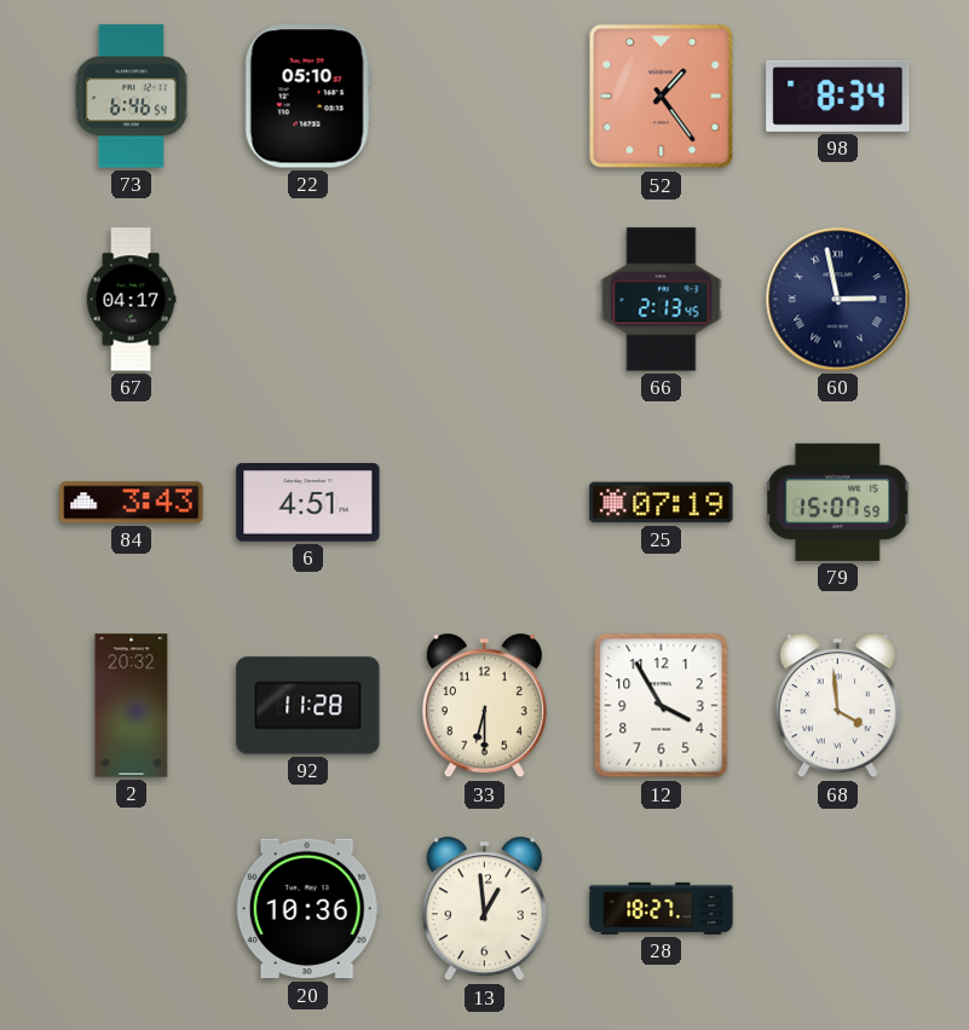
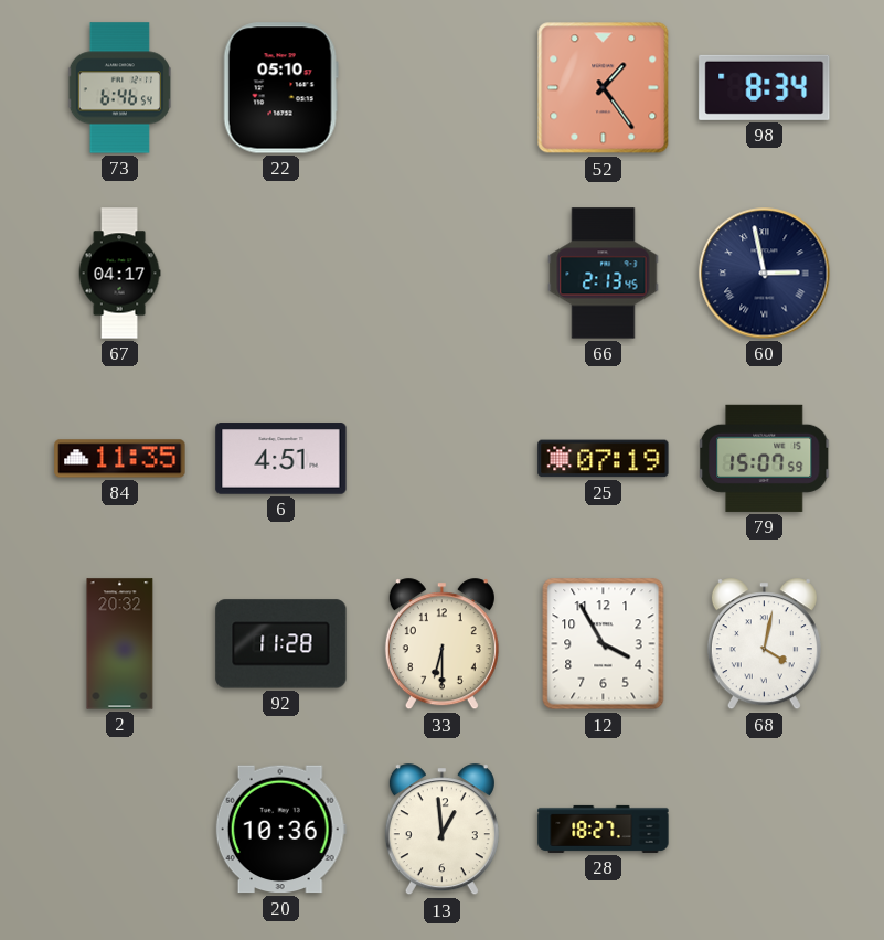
84: 3:43 -> 11:35
68: 3:59 -> 4:02
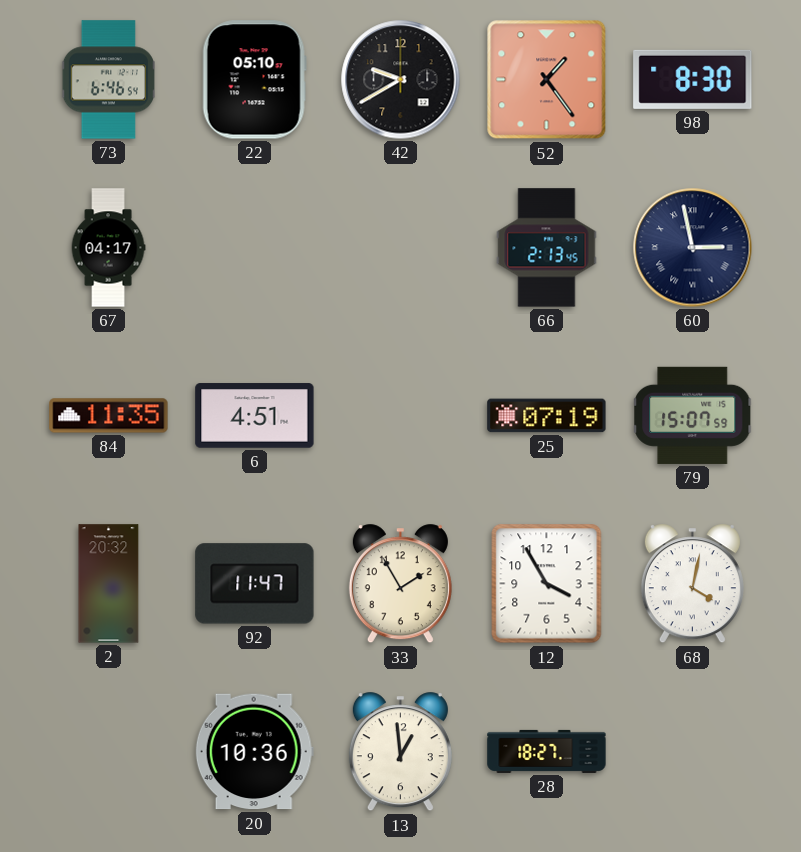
42: none -> 9:40
98: 8:34 -> 8:30
92: 11:28 -> 11:47
33: 6:30 -> 1:55
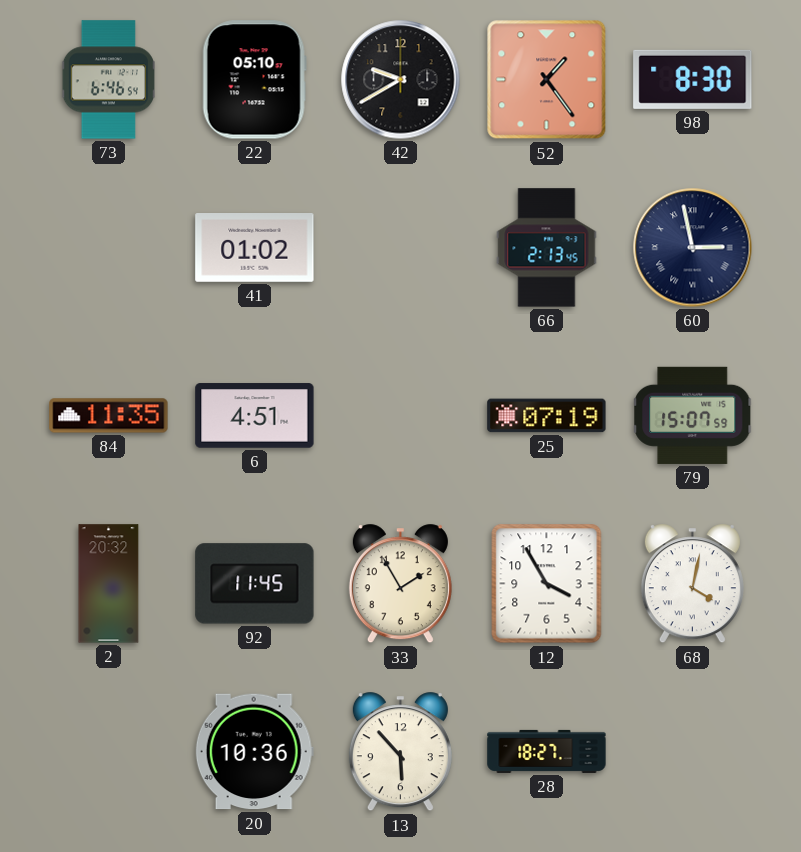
67: 04:17 -> none
41: none -> 01:02
92: 11:47 -> 11:45
13: 12:59 -> 5:53
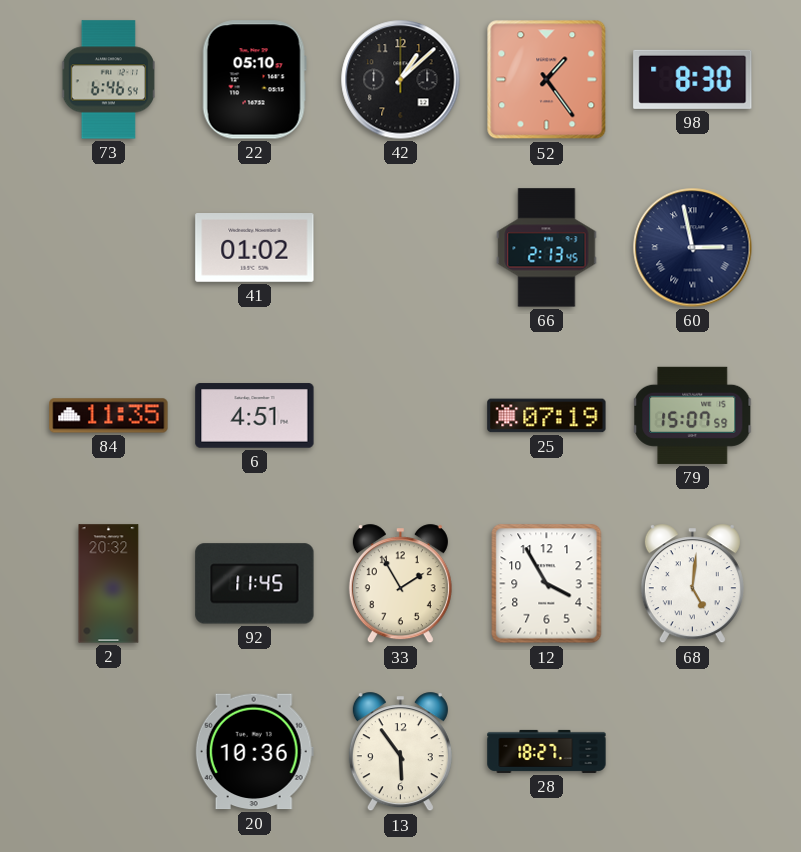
42: 9:40 -> 1:08
68: 4:02 -> 5:01
13: 5:53 -> 5:54
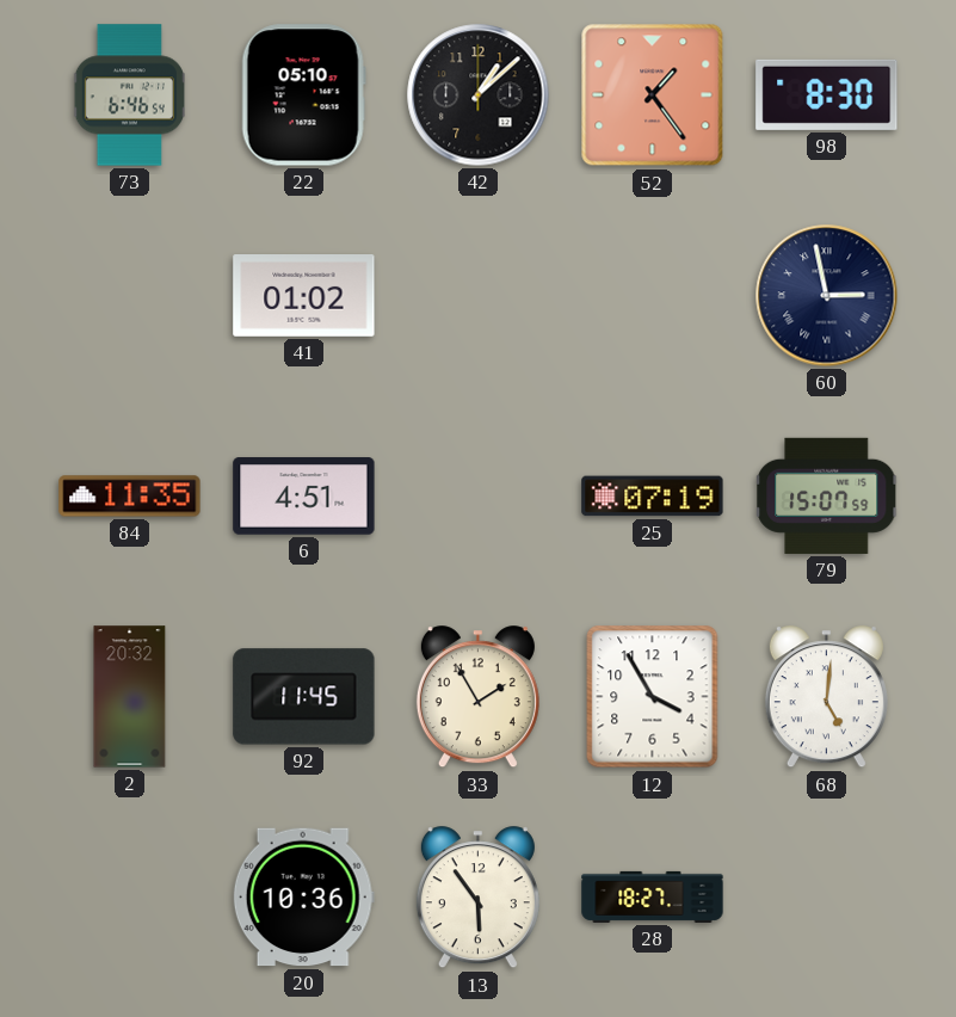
66: 2:13 -> none
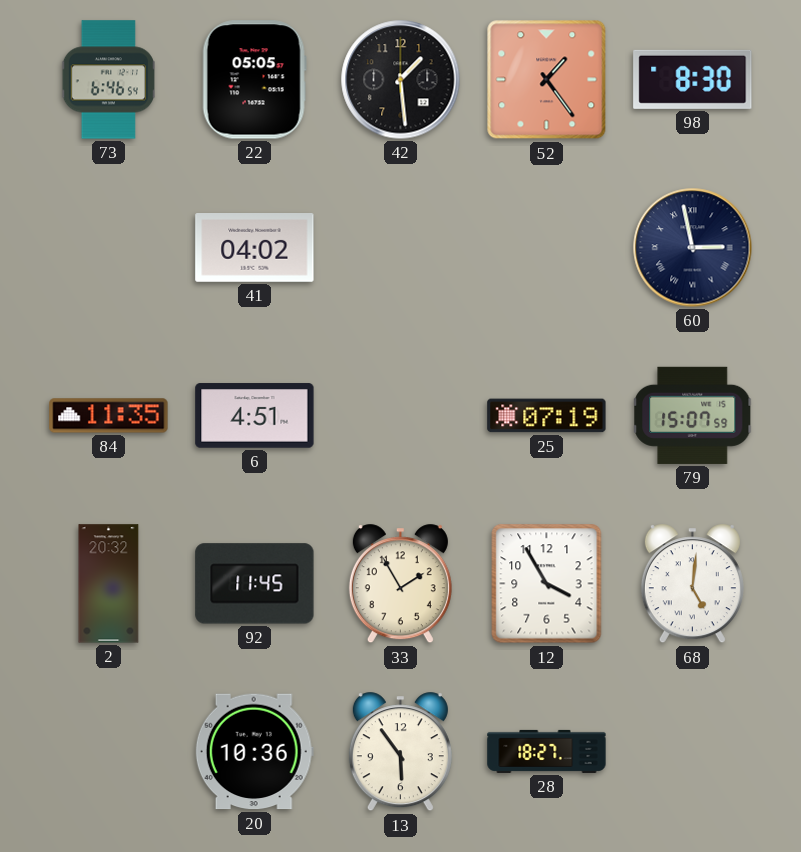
22: 05:10 -> 05:05
42: 1:08 -> 1:29
41: 01:02 -> 04:02
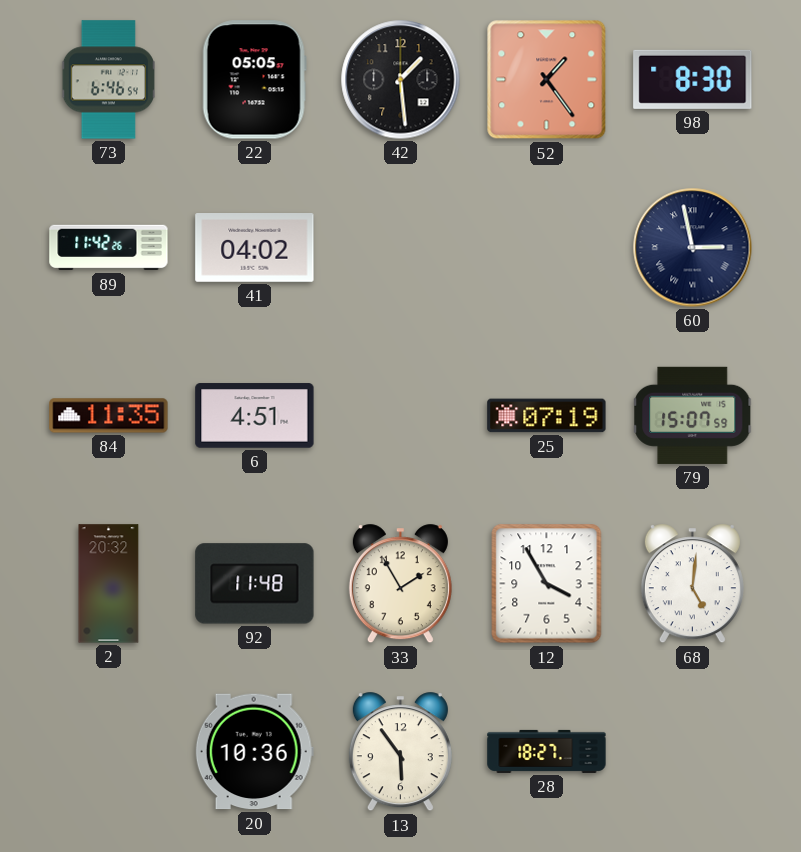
89: none -> 11:42
92: 11:45 -> 11:48
